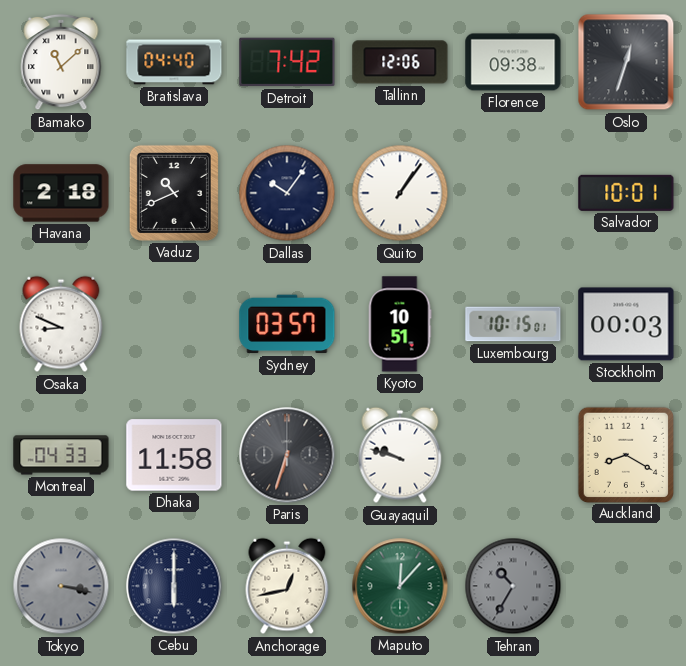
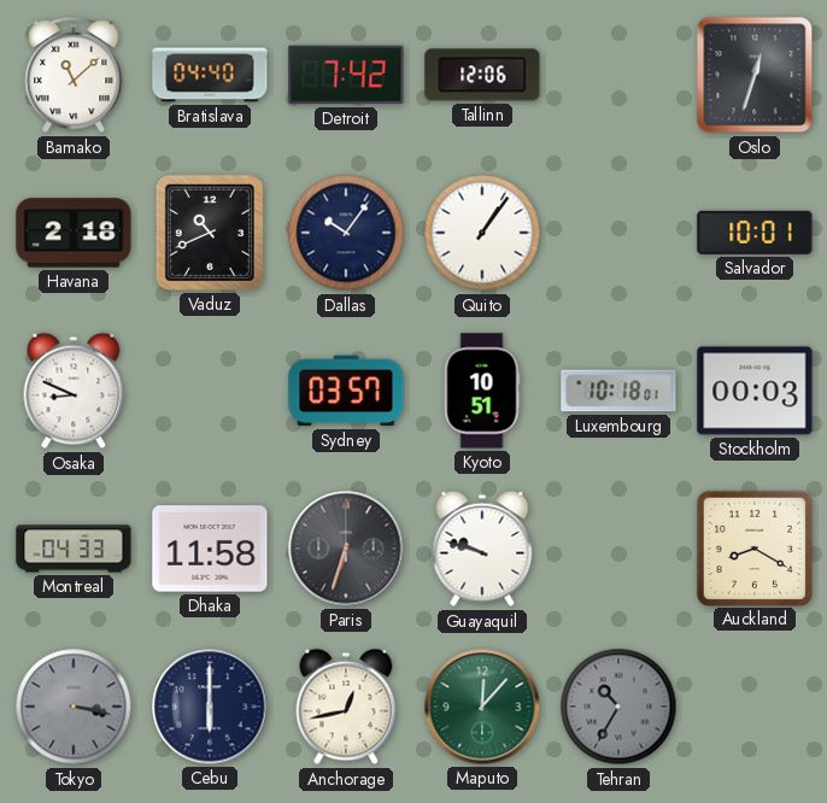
Florence: 09:38 -> none
Luxembourg: 10:15 -> 10:18
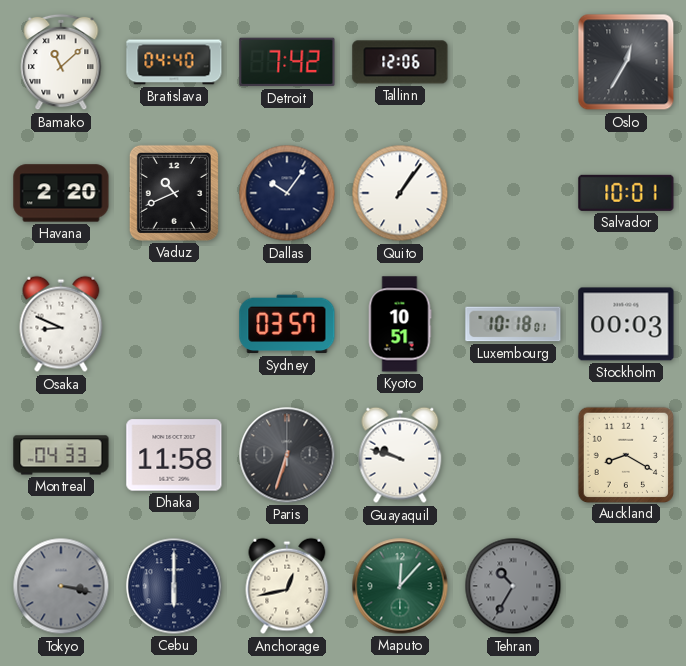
Oslo: 12:33 -> 12:35
Havana: 2:18 -> 2:20
